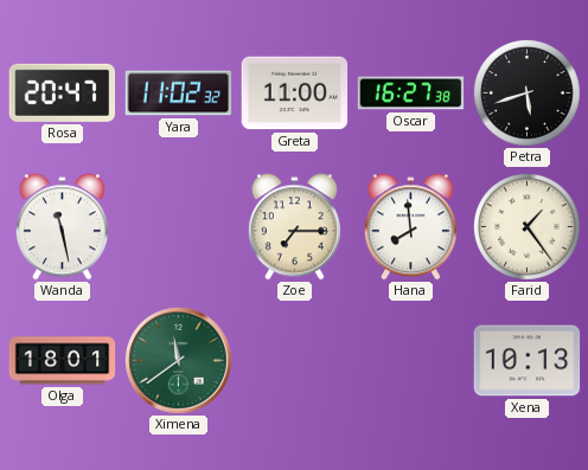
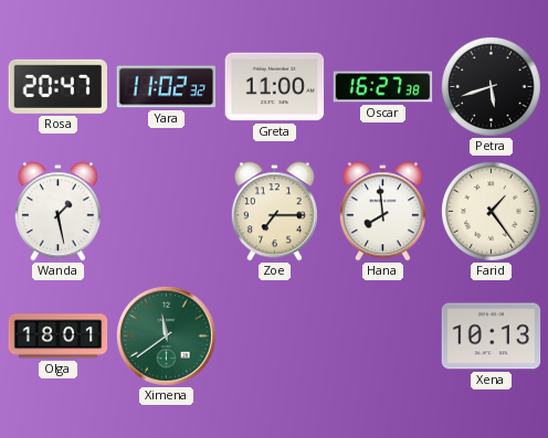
Wanda: 11:28 -> 1:28
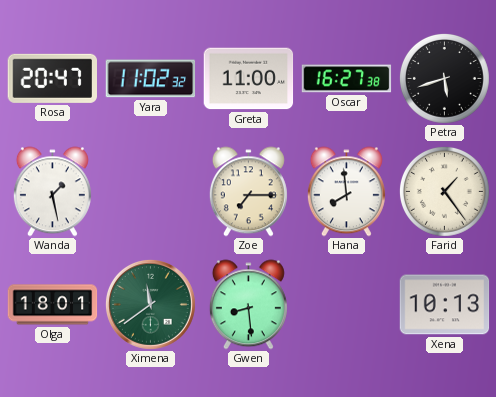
Gwen: none -> 8:29
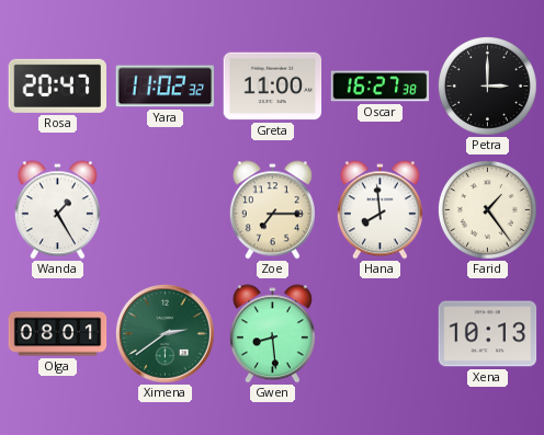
Petra: 5:42 -> 3:00
Wanda: 1:28 -> 1:25
Olga: 18:01 -> 08:01
Ximena: 11:39 -> 2:39
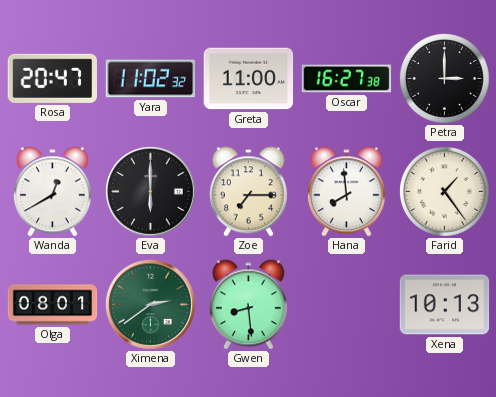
Wanda: 1:25 -> 12:40
Eva: none -> 6:00
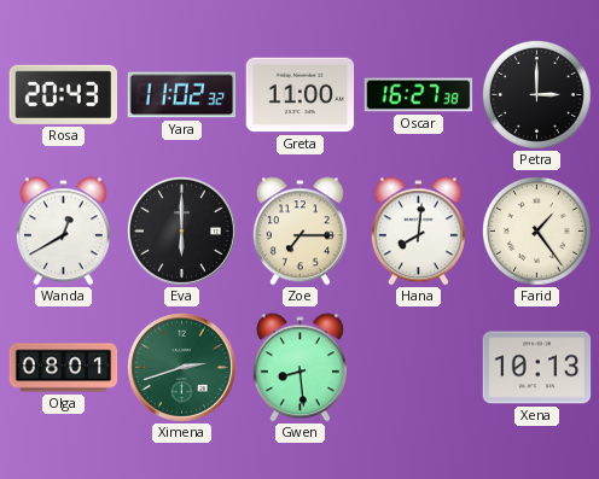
Rosa: 20:47 -> 20:43
Hana: 7:59 -> 8:01
Ximena: 2:39 -> 2:42
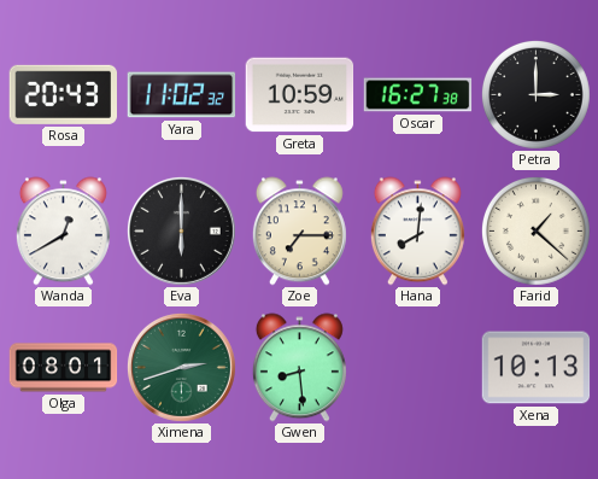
Greta: 11:00 -> 10:59
Farid: 1:24 -> 1:22
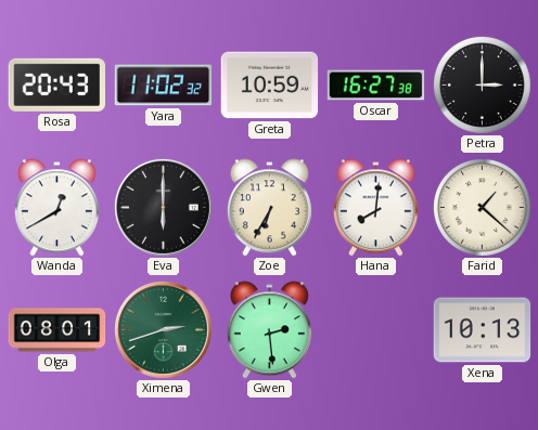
Zoe: 7:15 -> 6:35
Gwen: 8:29 -> 2:29
